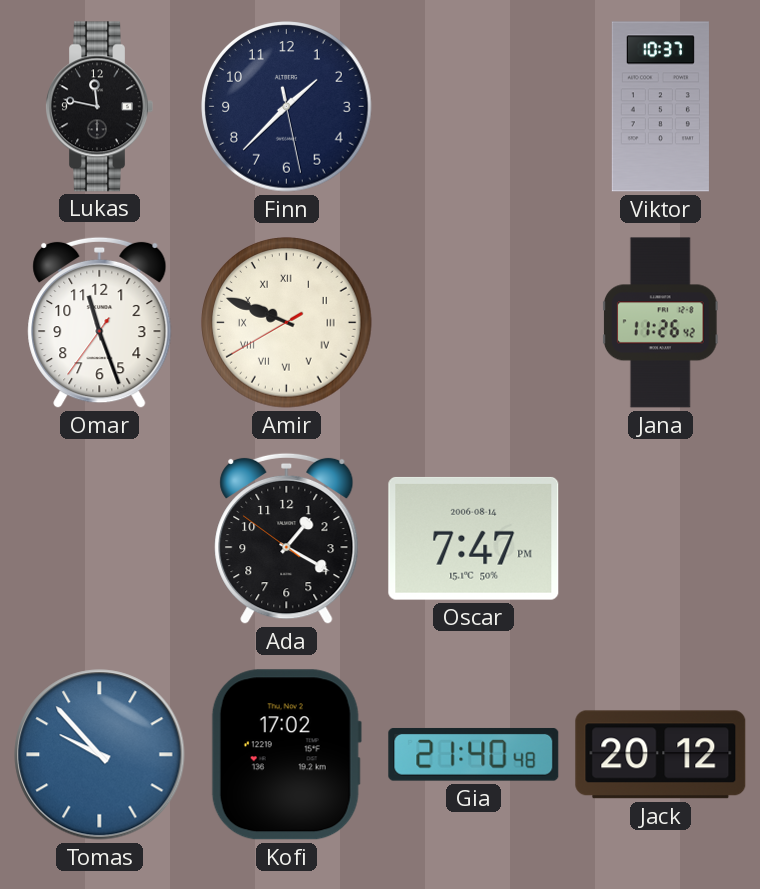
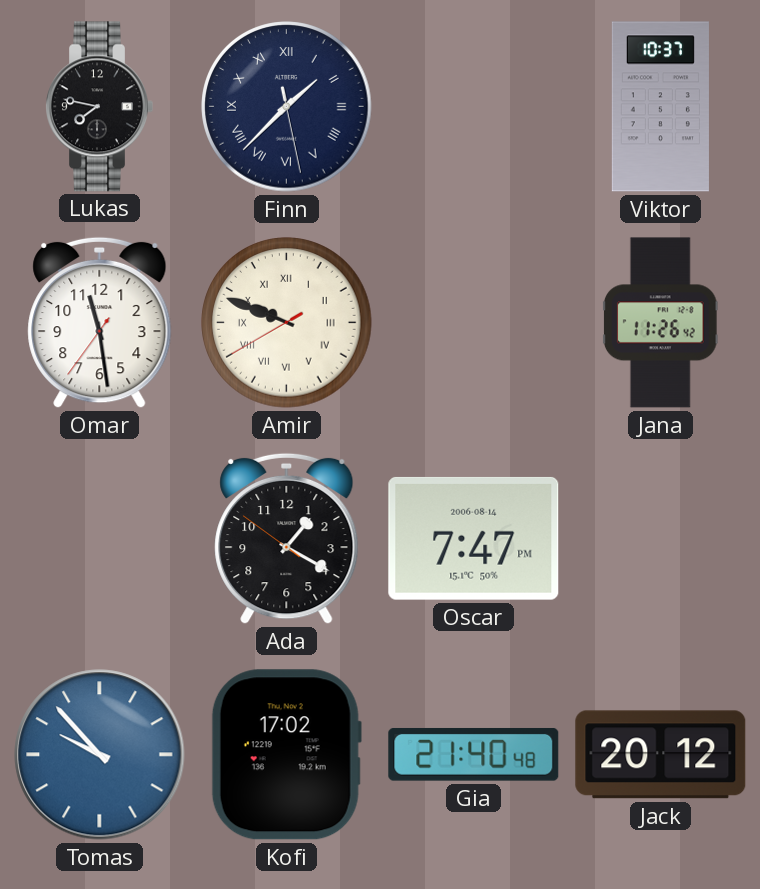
Lukas: 11:47 -> 7:47
Finn numerals: Arabic -> Roman
Omar: 11:26 -> 11:28
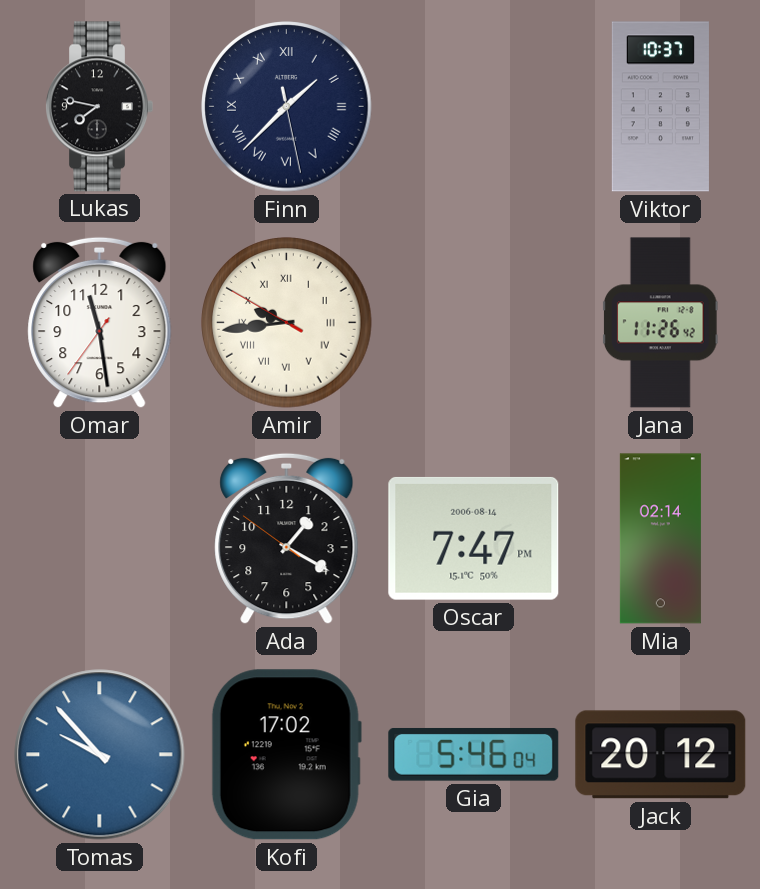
Amir: 9:48 -> 9:43
Mia: none -> 02:14
Gia: 21:40 -> 5:46
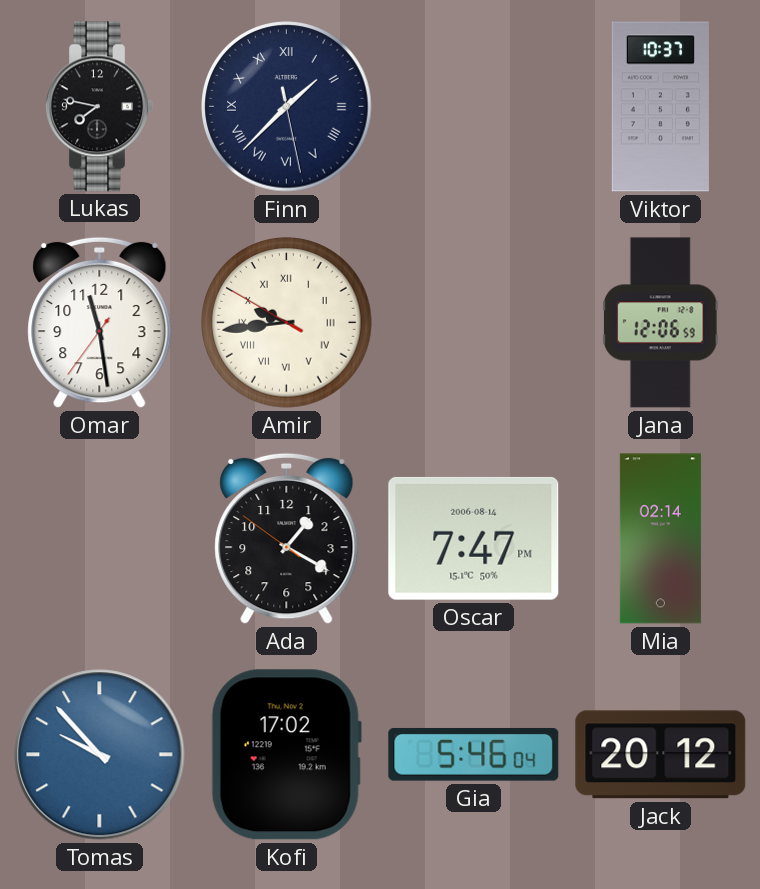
Jana: 11:26 -> 12:06
